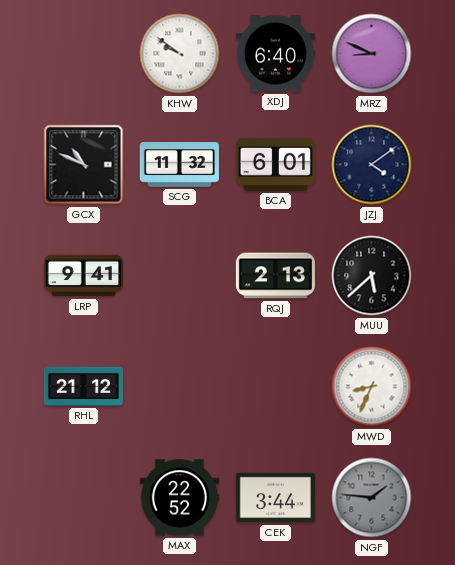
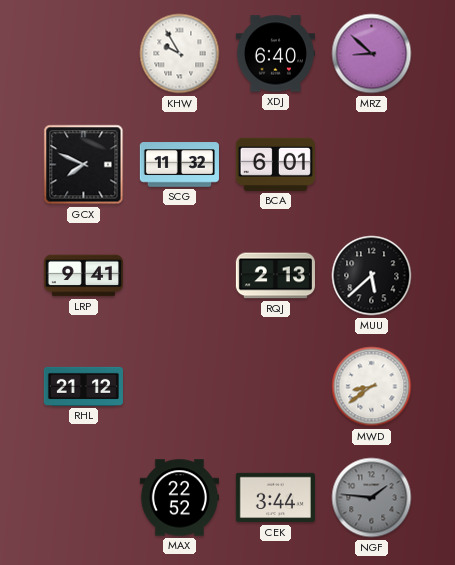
KHW: 9:51 -> 9:55
MRZ: 8:49 -> 8:52
GCX: 10:49 -> 7:49
JZJ: 4:09 -> none
MWD: 8:34 -> 8:39
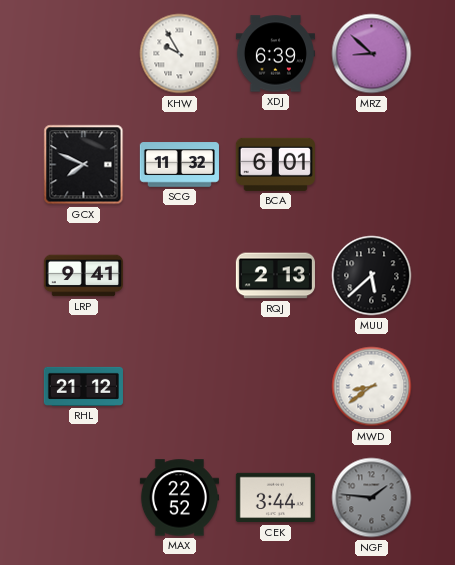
XDJ: 6:40 -> 6:39
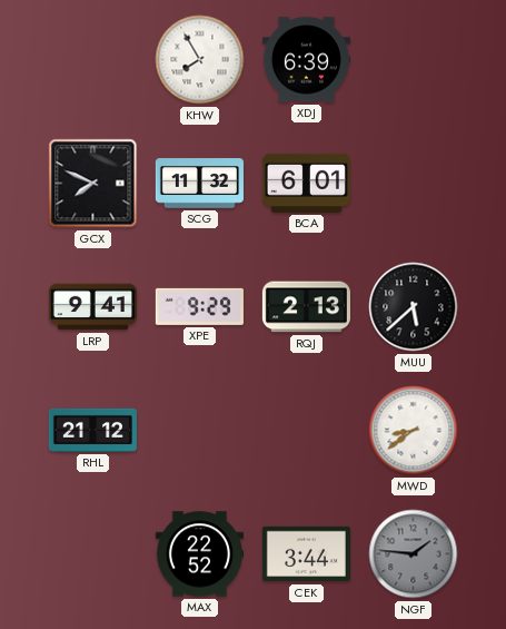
KHW: 9:55 -> 7:55
MRZ: 8:52 -> none
XPE: none -> 9:29
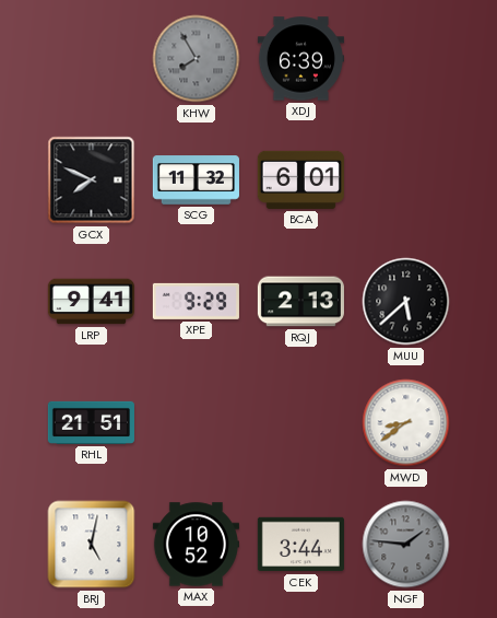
KHW dial: white -> grey
RHL: 21:12 -> 21:51
BRJ: none -> 5:02
MAX: 22:52 -> 10:52
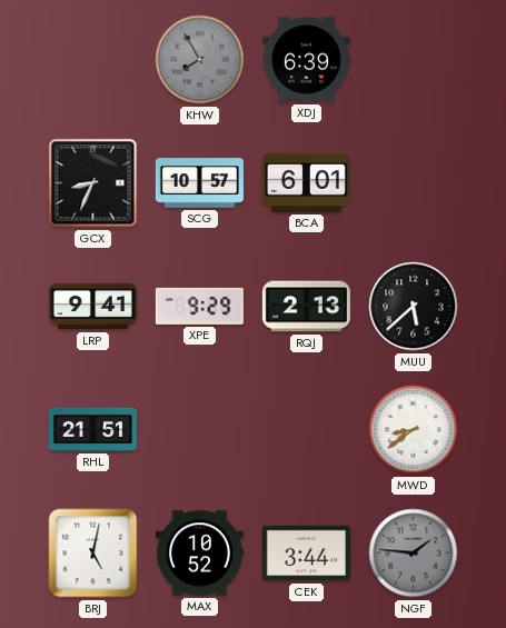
GCX: 7:49 -> 8:34
SCG: 11:32 -> 10:57
